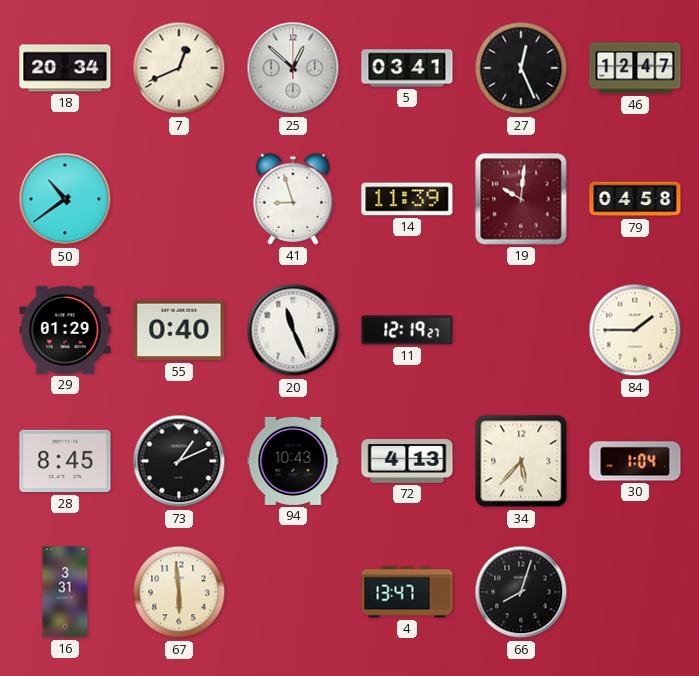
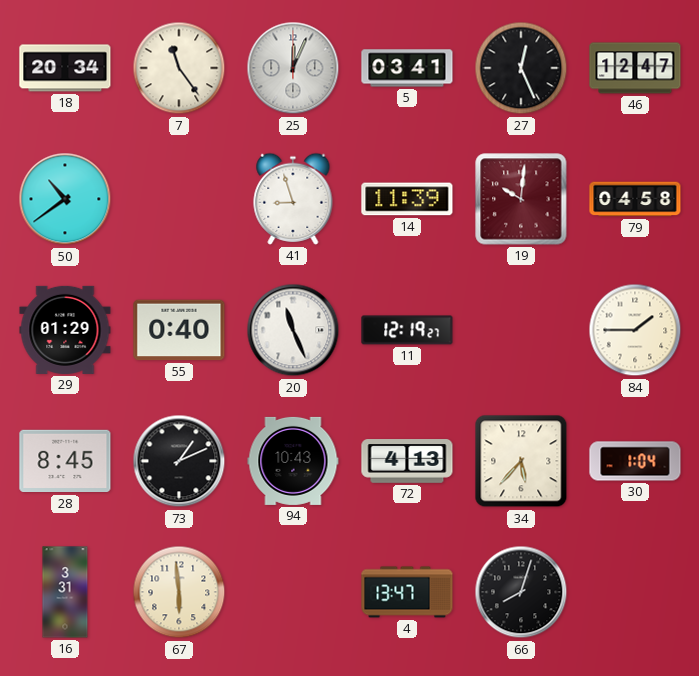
7: 12:41 -> 11:24
25: 12:52 -> 12:04
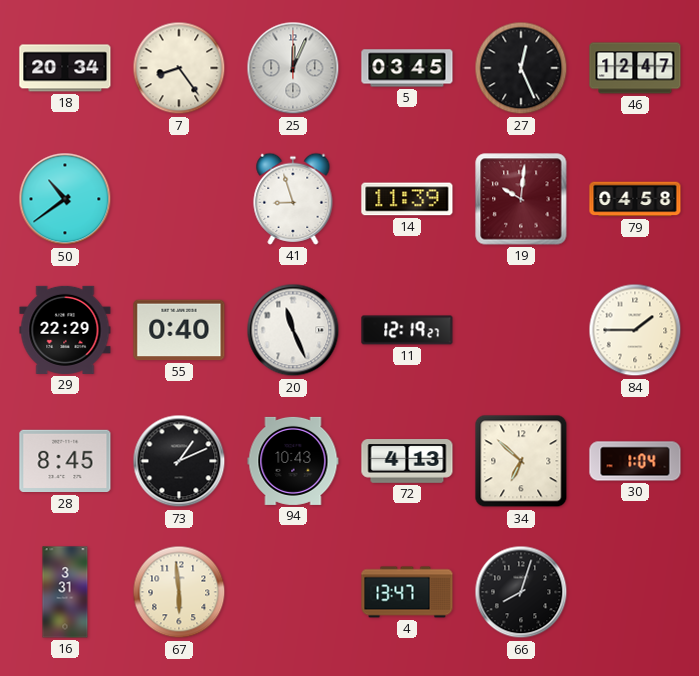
7: 11:24 -> 8:24
5: 03:41 -> 03:45
29: 01:29 -> 22:29
34: 5:37 -> 6:52
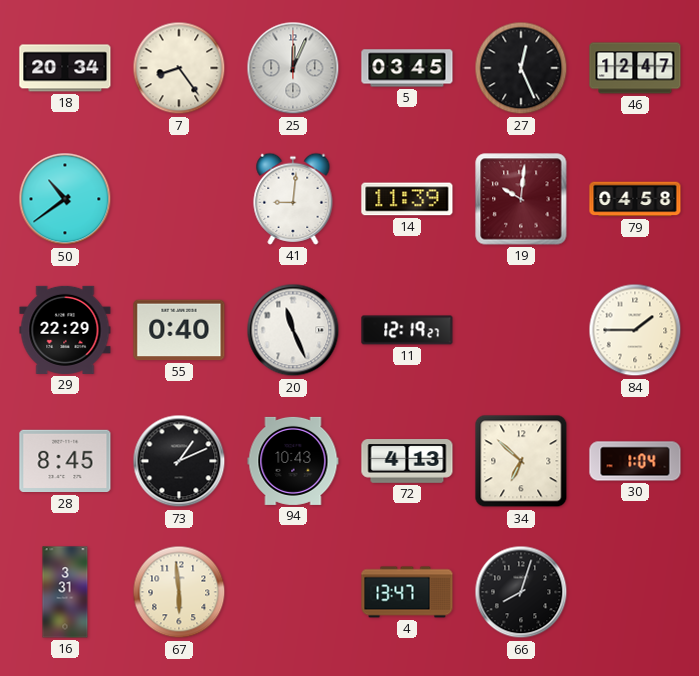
41: 8:57 -> 9:01
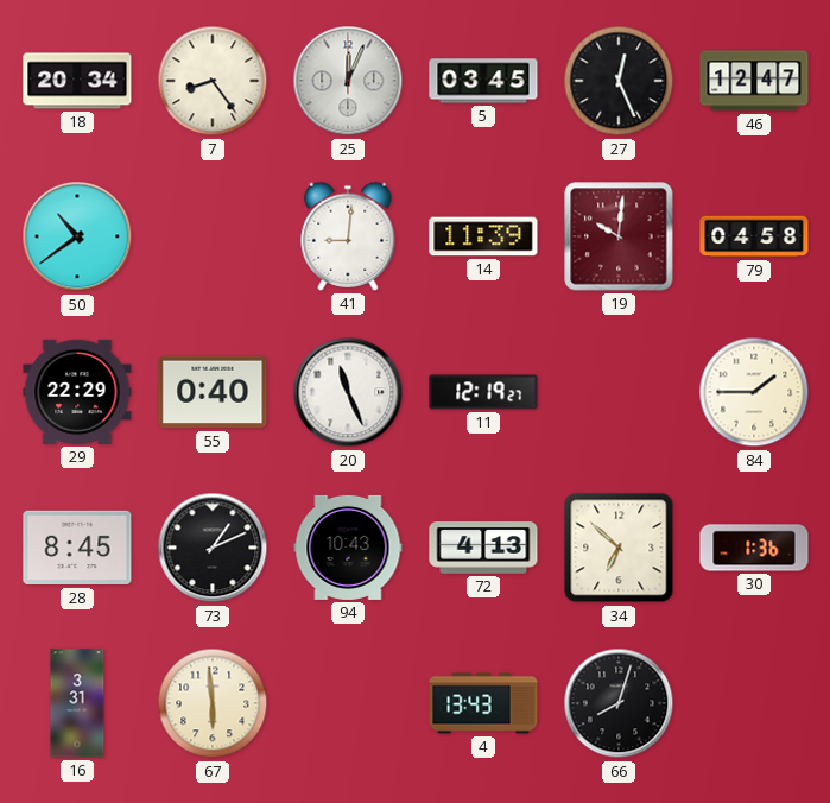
30: 1:04 -> 1:36
4: 13:47 -> 13:43
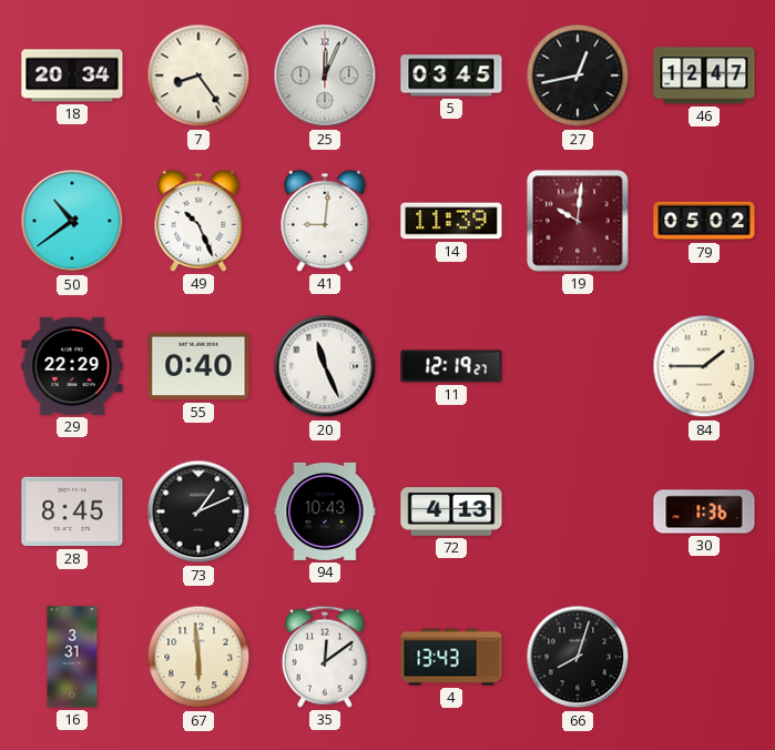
27: 12:26 -> 12:43
49: none -> 10:26
79: 04:58 -> 05:02
34: 6:52 -> none
35: none -> 12:09
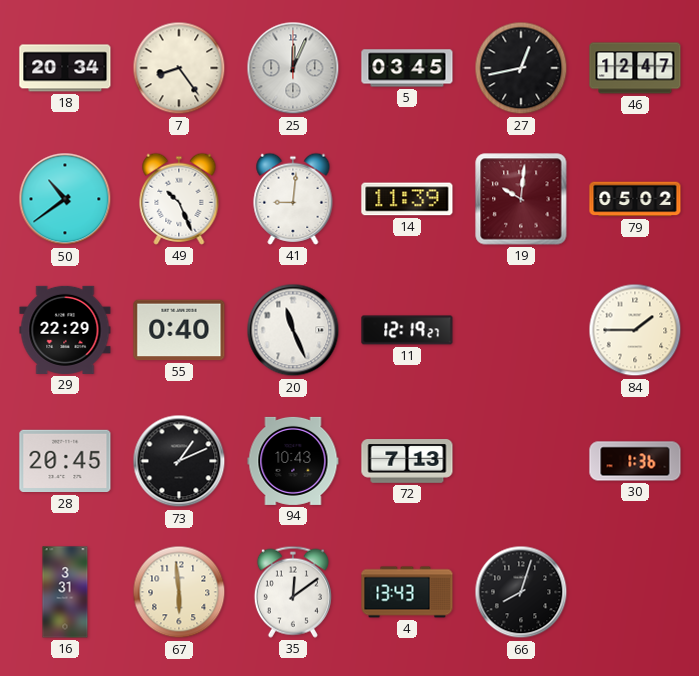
28: 8:45 -> 20:45
72: 4:13 -> 7:13
